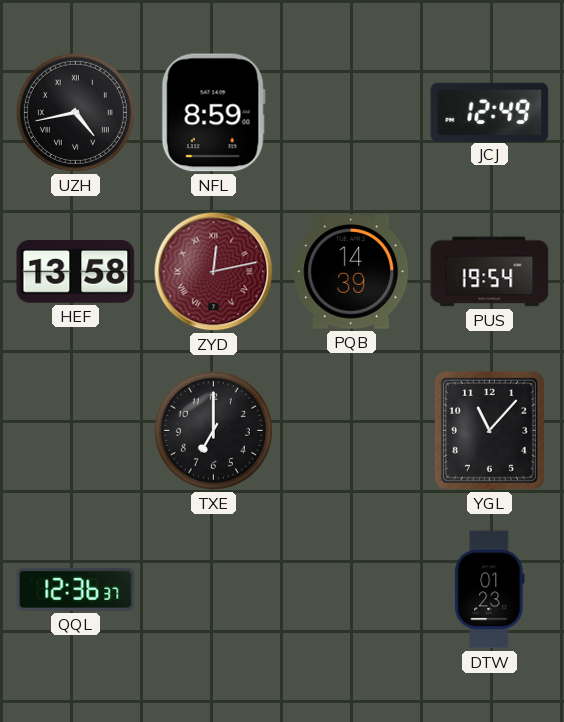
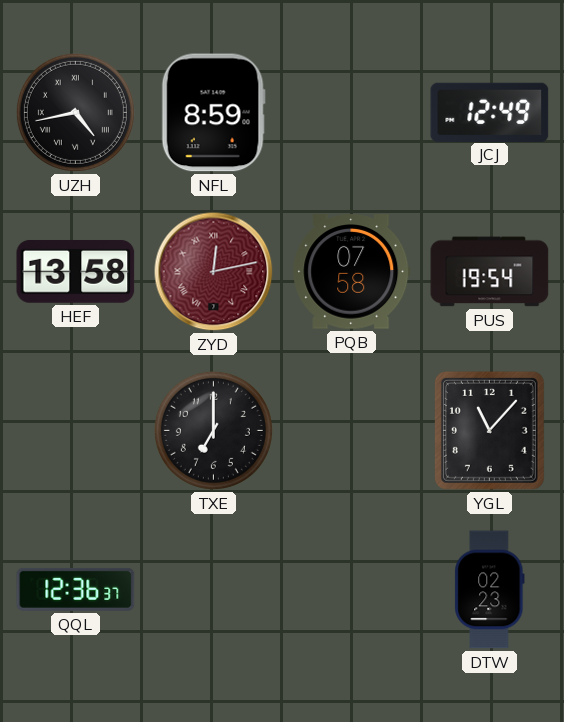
PQB: 14:39 -> 07:58
DTW: 01:23 -> 02:23
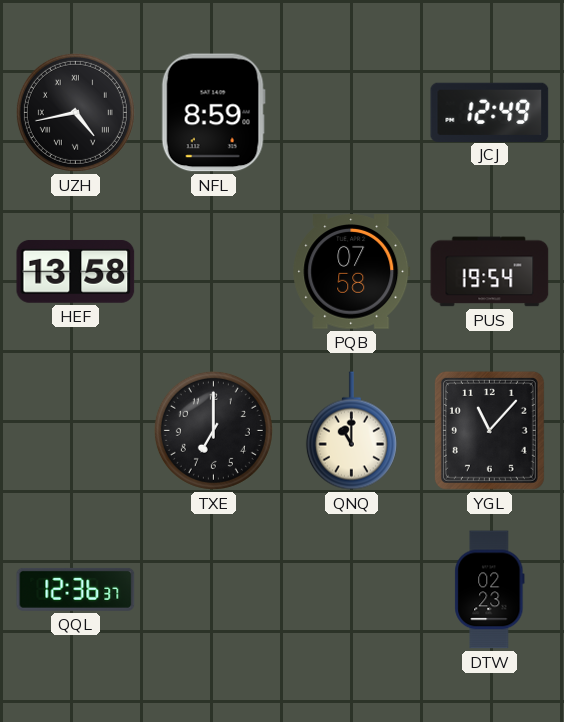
ZYD: 12:13 -> none
QNQ: none -> 11:00
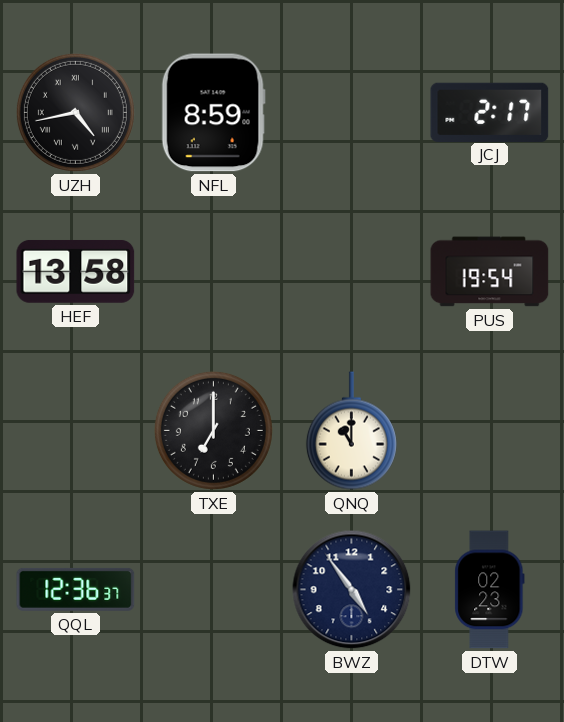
JCJ: 12:49 -> 2:17
PQB: 07:58 -> none
YGL: 11:07 -> none
BWZ: none -> 4:54
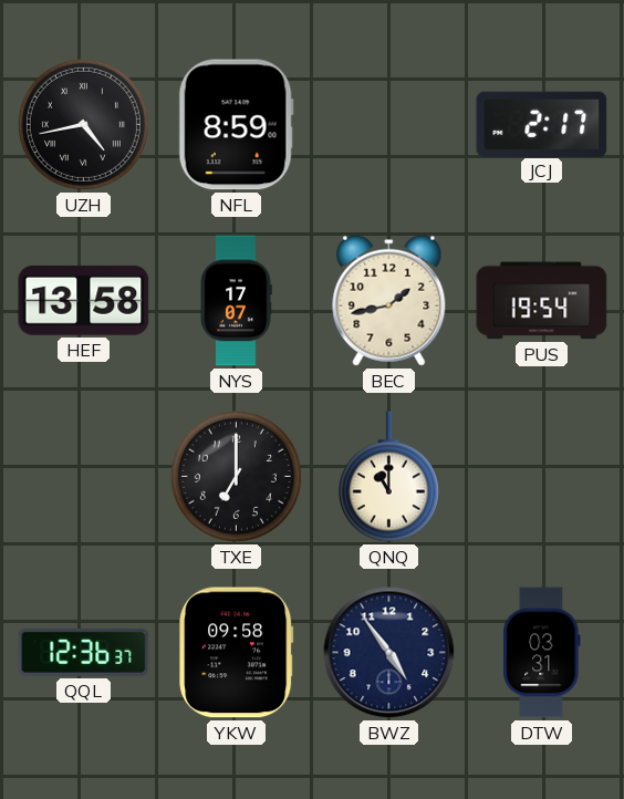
NYS: none -> 17:07
BEC: none -> 1:43
YKW: none -> 09:58
DTW: 02:23 -> 03:31
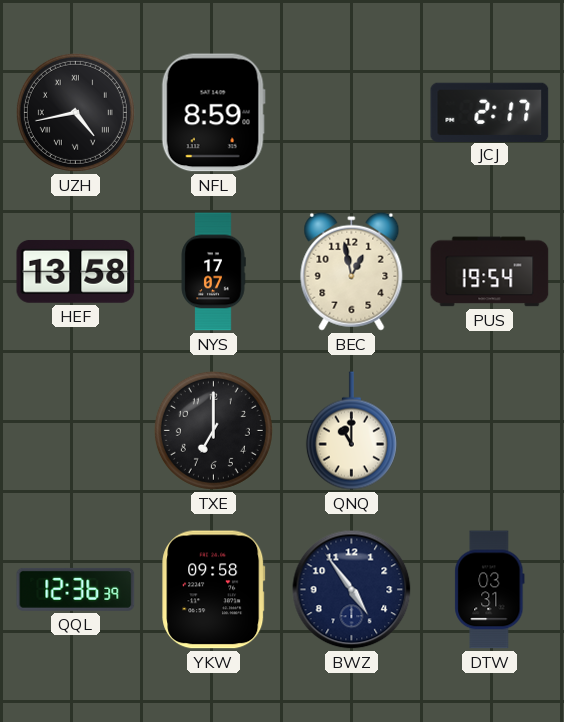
BEC: 1:43 -> 12:58
QQL: 12:36:37 -> 12:36:39
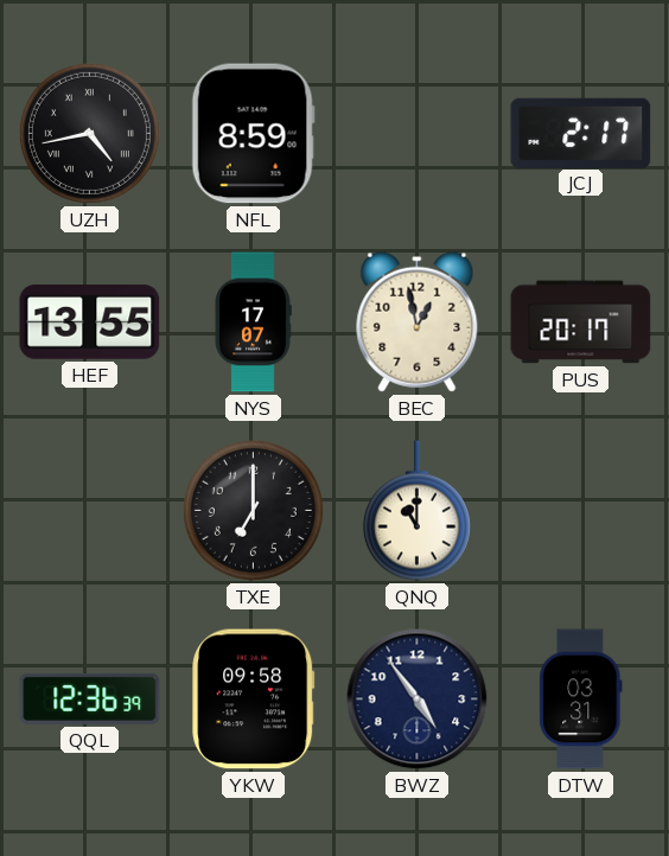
HEF: 13:58 -> 13:55
PUS: 19:54 -> 20:17
